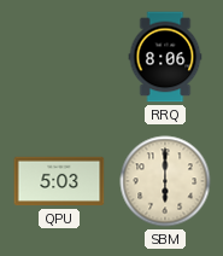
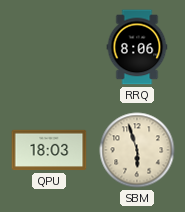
QPU: 5:03 -> 18:03
SBM: 6:00 -> 5:57
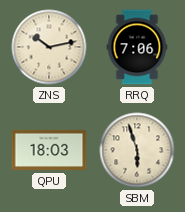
ZNS: none -> 10:13
RRQ: 8:06 -> 7:06
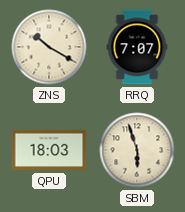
ZNS: 10:13 -> 10:20
RRQ: 7:06 -> 7:07
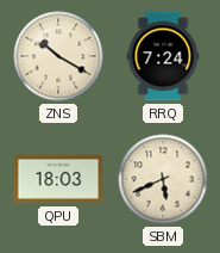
RRQ: 7:07 -> 7:24
SBM: 5:57 -> 5:41
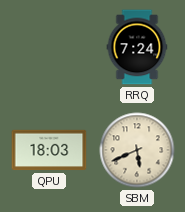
ZNS: 10:20 -> none
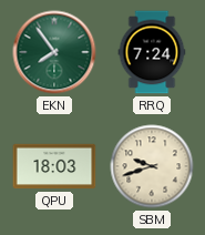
EKN: none -> 7:54
SBM: 5:41 -> 9:42
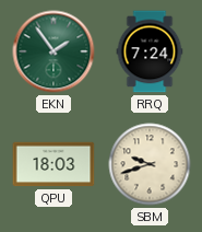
EKN: 7:54 -> 1:54
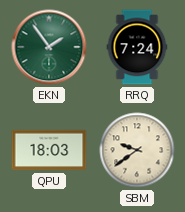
SBM: 9:42 -> 9:39
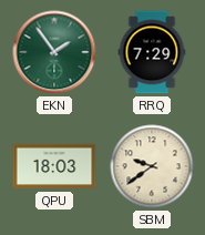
RRQ: 7:24 -> 7:29
